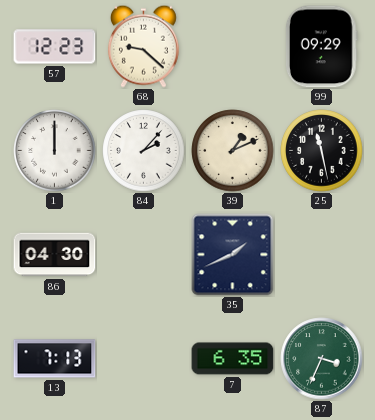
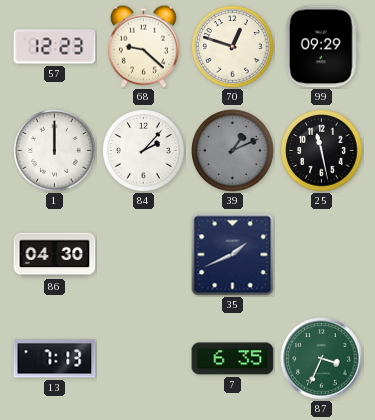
70: none -> 12:48
39 dial: cream -> grey
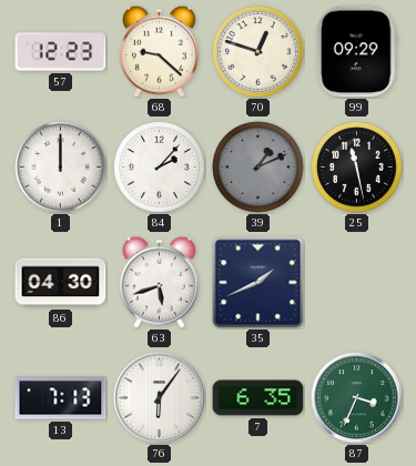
63: none -> 5:42
76: none -> 6:06
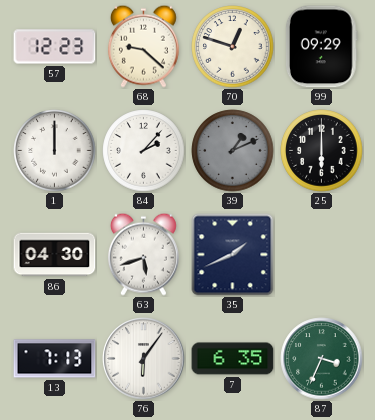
25: 11:28 -> 6:00
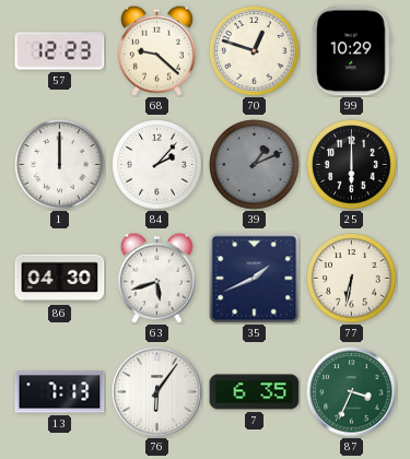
99: 09:29 -> 10:29
77: none -> 6:32
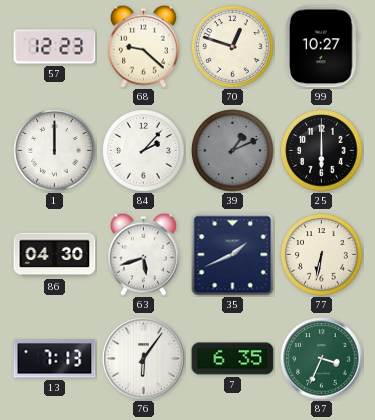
99: 10:29 -> 10:27
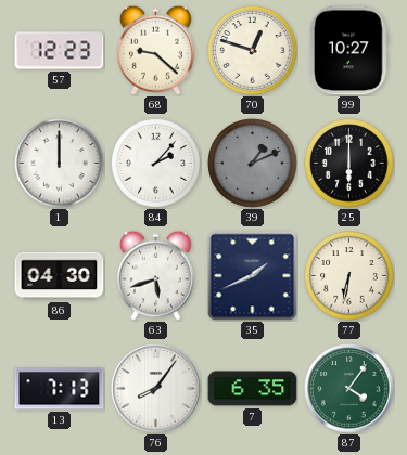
76: 6:06 -> 8:06
87: 3:34 -> 4:06
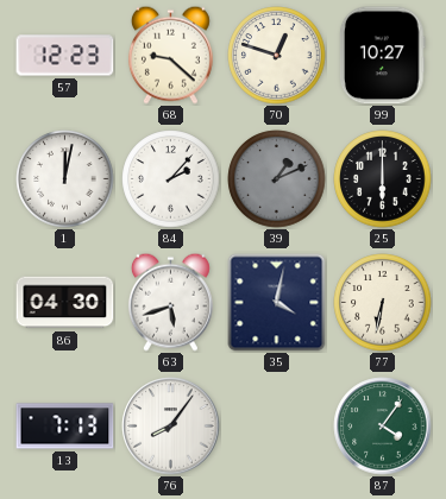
1: 12:00 -> 12:02
35: 1:41 -> 4:02
7: 6:35 -> none
